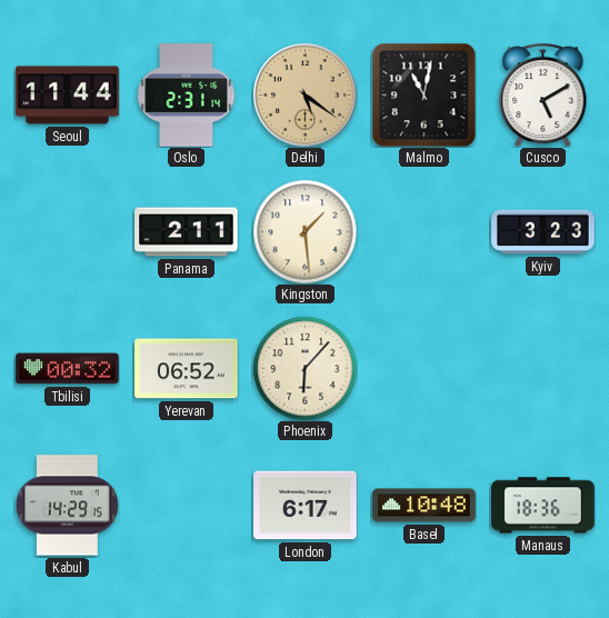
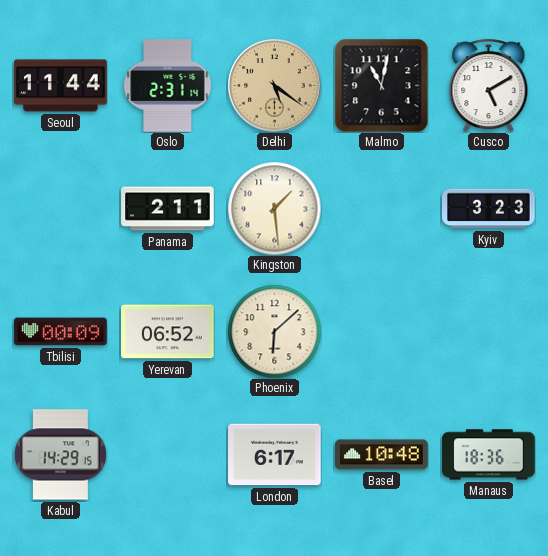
Tbilisi: 00:32 -> 00:09
Phoenix: 6:07 -> 6:08
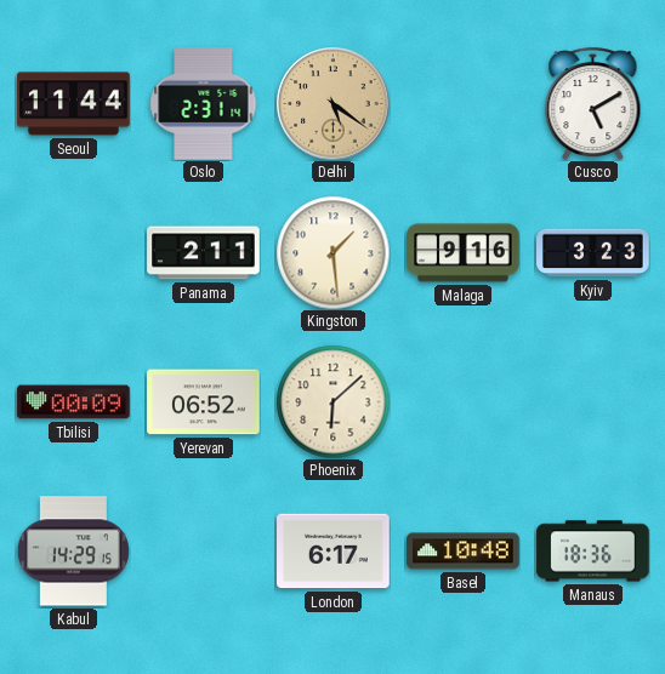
Malmo: 11:02 -> none
Malaga: none -> 9:16
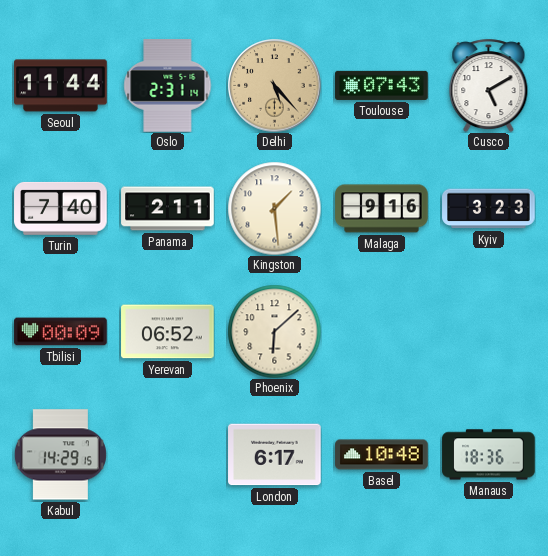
Delhi: 5:21 -> 5:23
Toulouse: none -> 07:43
Turin: none -> 7:40
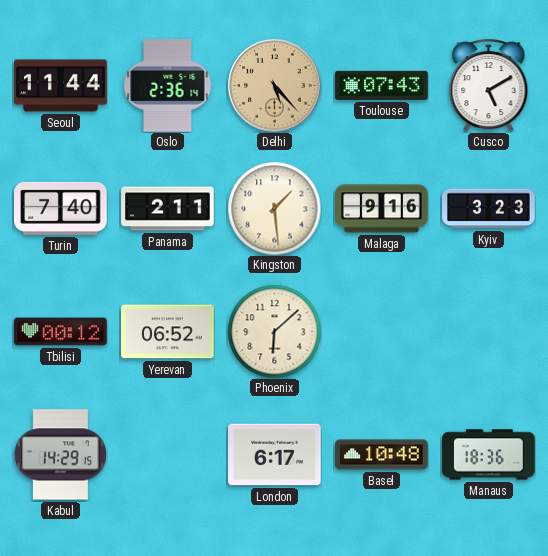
Oslo: 2:31 -> 2:36
Tbilisi: 00:09 -> 00:12
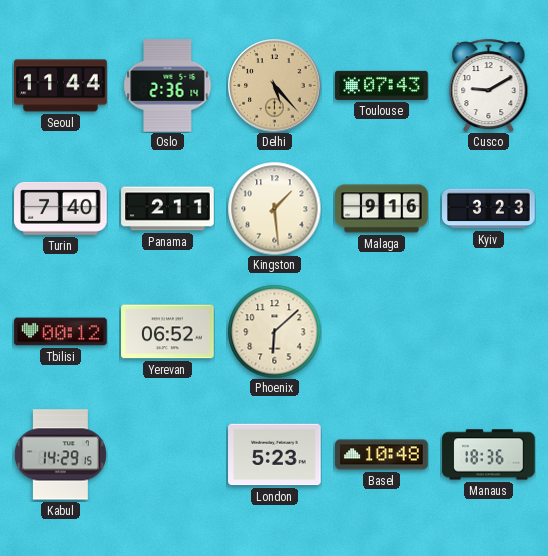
Cusco: 5:10 -> 9:10
London: 6:17 -> 5:23
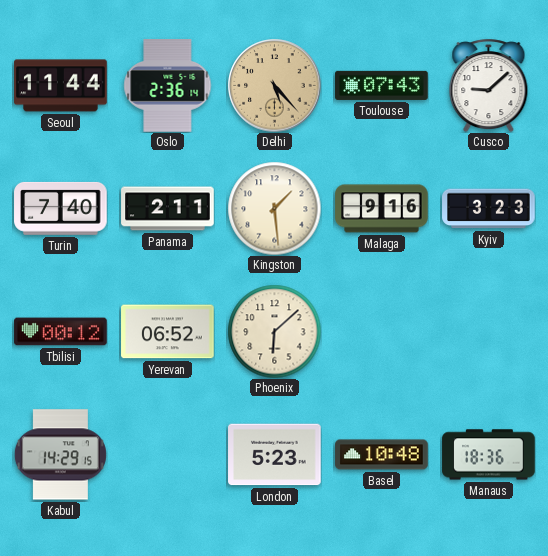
Cusco: 9:10 -> 9:08
